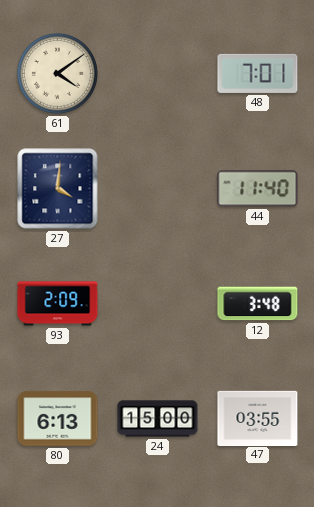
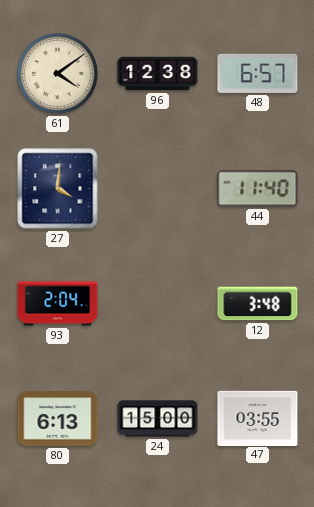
96: none -> 12:38
48: 7:01 -> 6:57
93: 2:09 -> 2:04
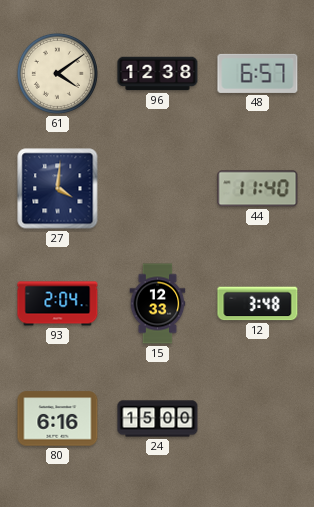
15: none -> 12:33
80: 6:13 -> 6:16
47: 03:55 -> none
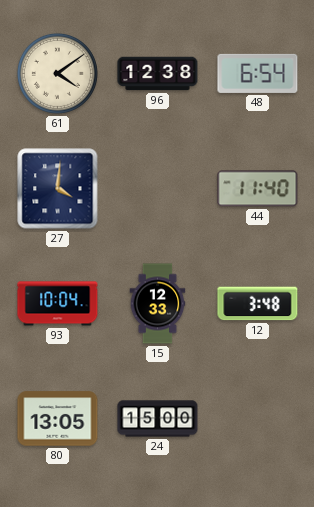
48: 6:57 -> 6:54
93: 2:04 -> 10:04
80: 6:16 -> 13:05
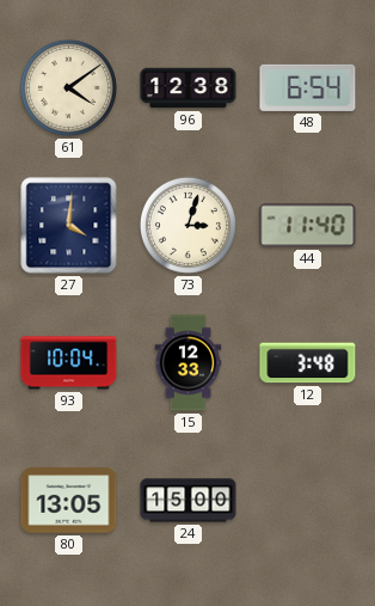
73: none -> 3:03
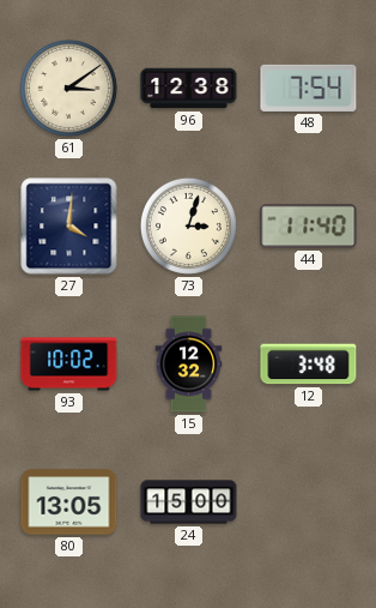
61: 4:09 -> 3:09
48: 6:54 -> 7:54
93: 10:04 -> 10:02
15: 12:33 -> 12:32
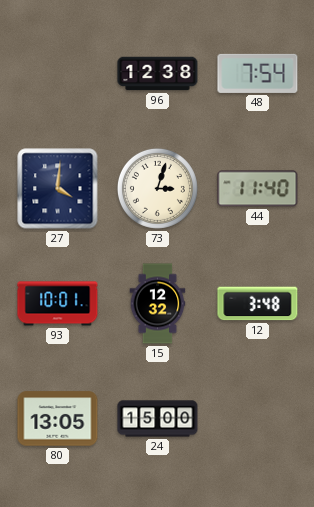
61: 3:09 -> none
93: 10:02 -> 10:01
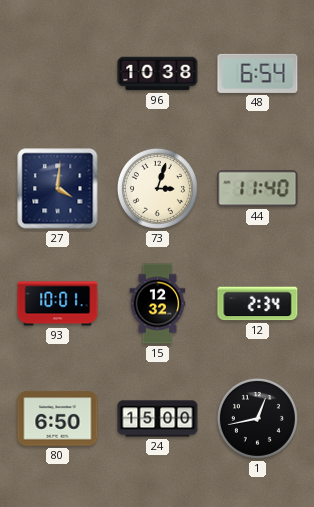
96: 12:38 -> 10:38
48: 7:54 -> 6:54
12: 3:48 -> 2:34
80: 13:05 -> 6:50
1: none -> 12:43
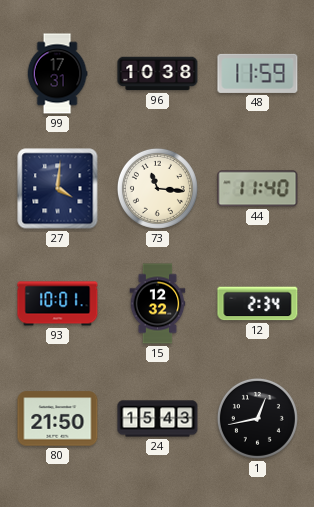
99: none -> 17:31
48: 6:54 -> 11:59
73: 3:03 -> 11:16
80: 6:50 -> 21:50
24: 15:00 -> 15:43
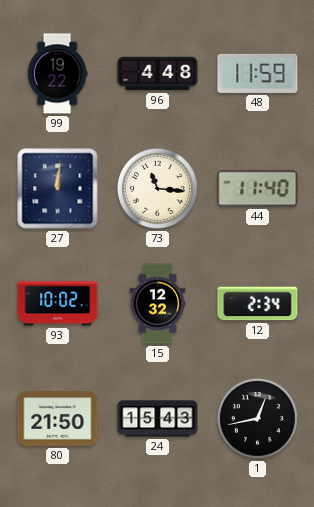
99: 17:31 -> 19:22
96: 10:38 -> 4:48
27: 4:01 -> 12:01
93: 10:01 -> 10:02
